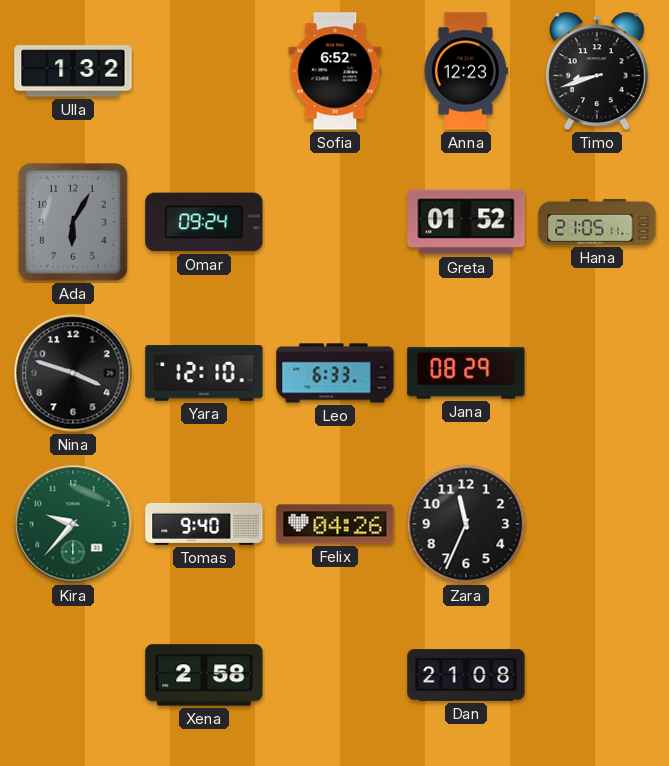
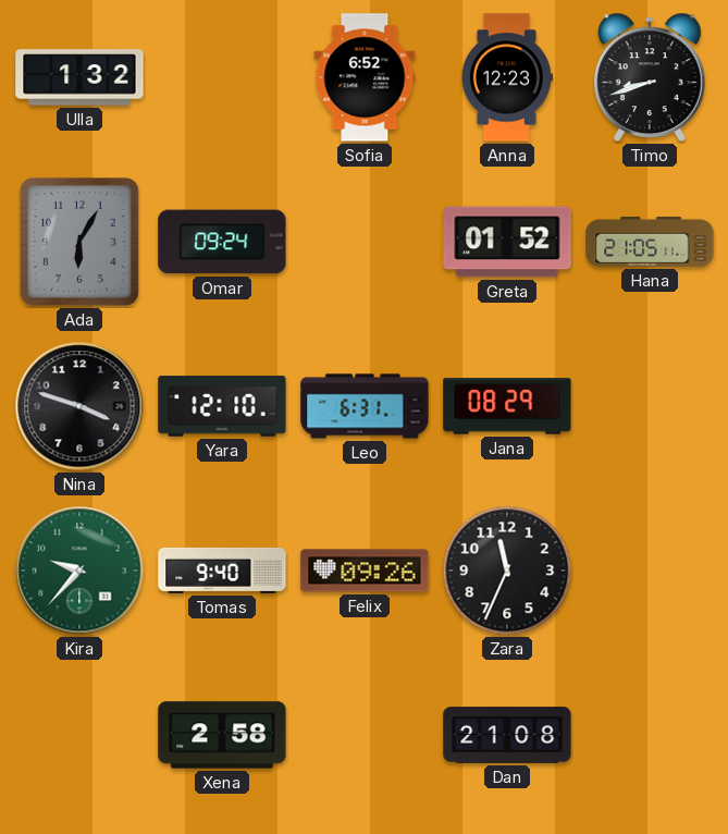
Leo: 6:33 -> 6:31
Felix: 04:26 -> 09:26
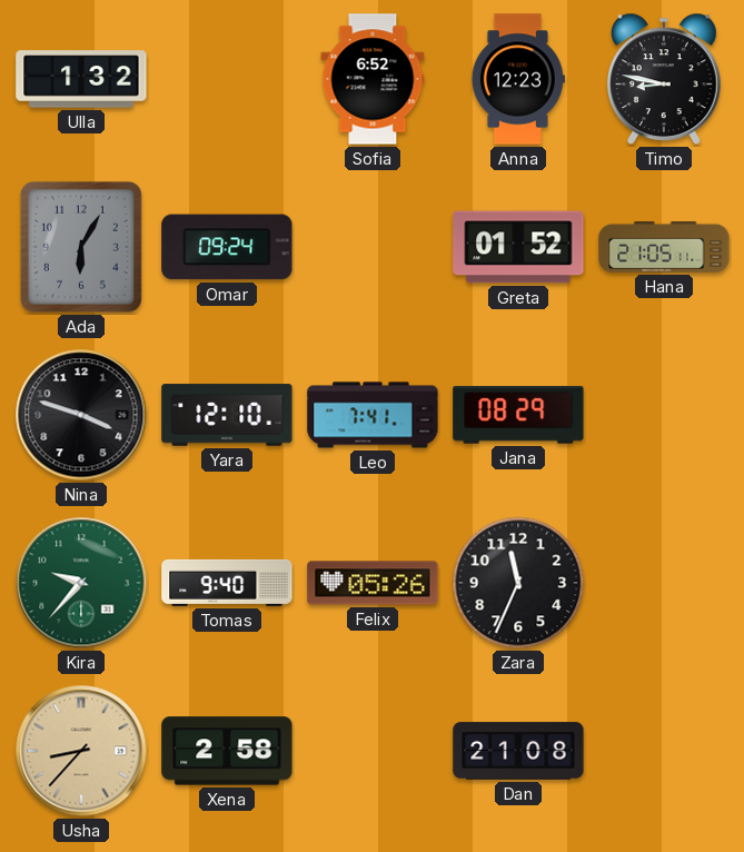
Timo: 8:42 -> 8:47
Leo: 6:31 -> 7:41
Felix: 09:26 -> 05:26
Usha: none -> 8:37
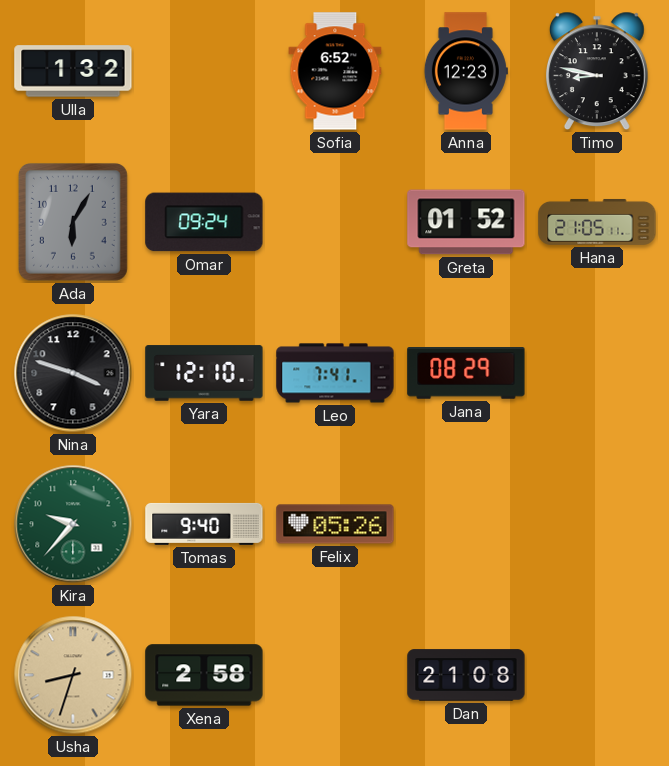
Zara: 11:34 -> none
Usha: 8:37 -> 8:33
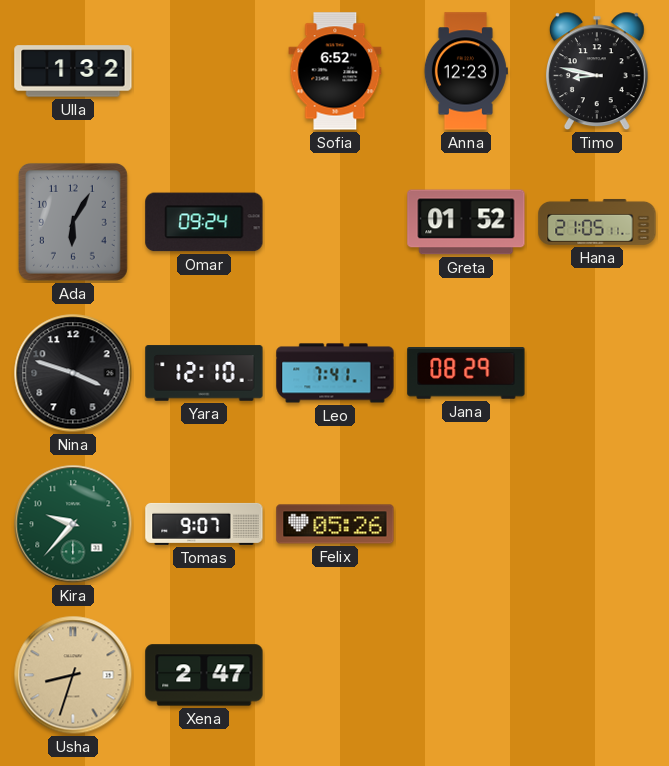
Tomas: 9:40 -> 9:07
Xena: 2:58 -> 2:47
Dan: 21:08 -> none
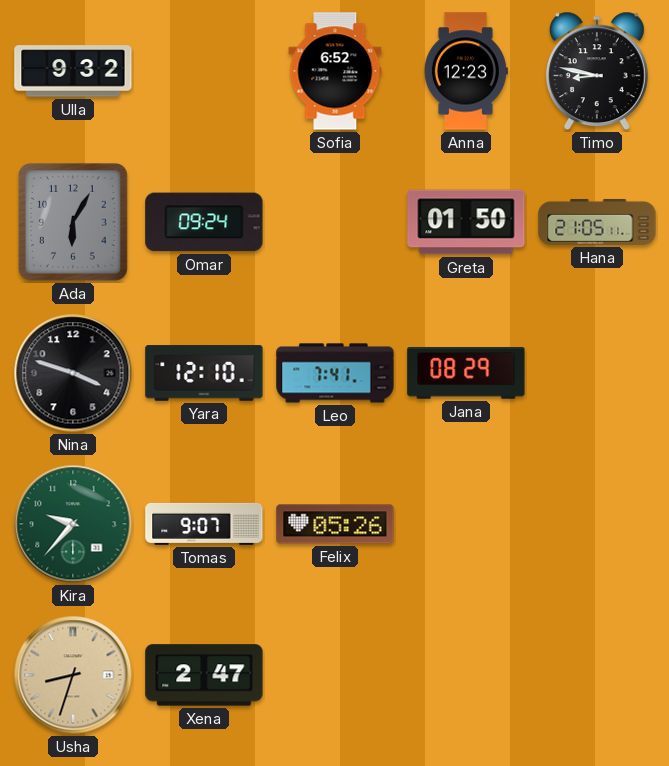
Ulla: 1:32 -> 9:32
Greta: 01:52 -> 01:50
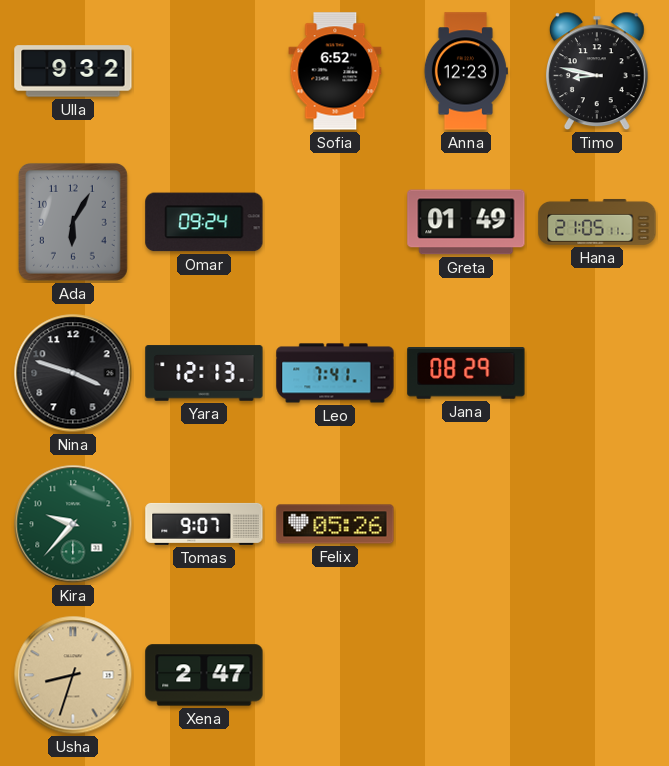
Greta: 01:50 -> 01:49
Yara: 12:10 -> 12:13
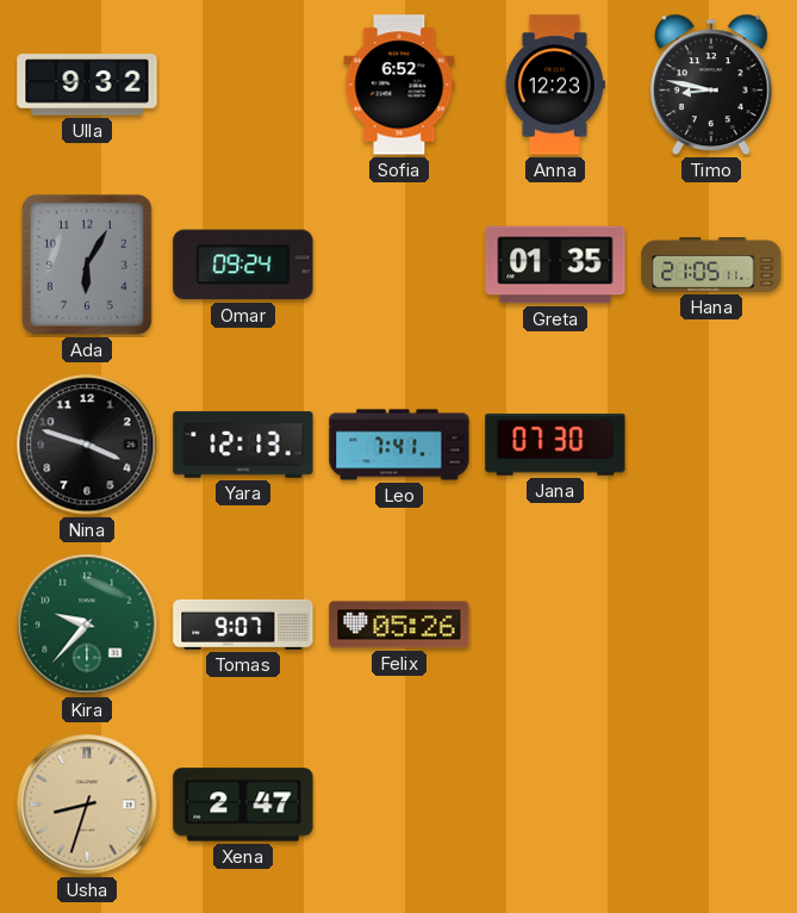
Greta: 01:49 -> 01:35
Jana: 08:29 -> 07:30
